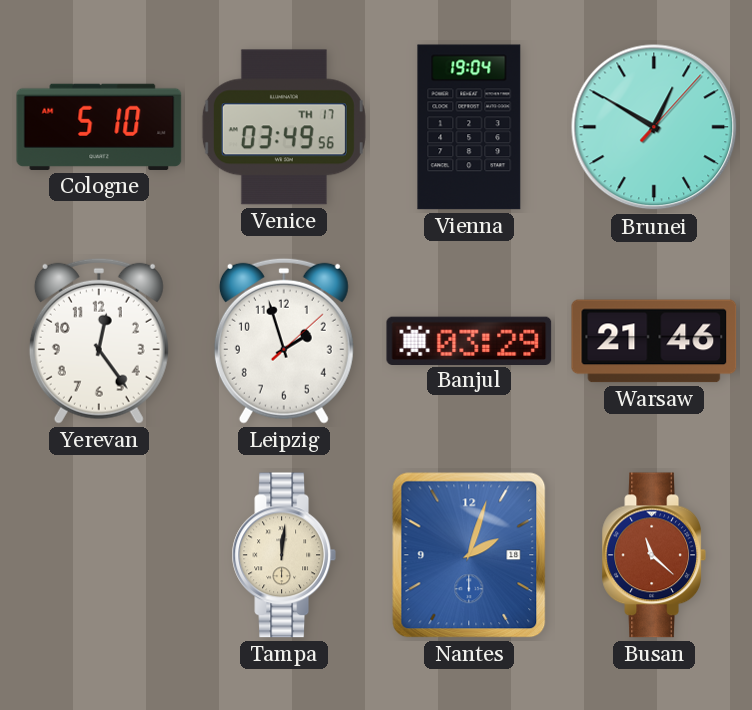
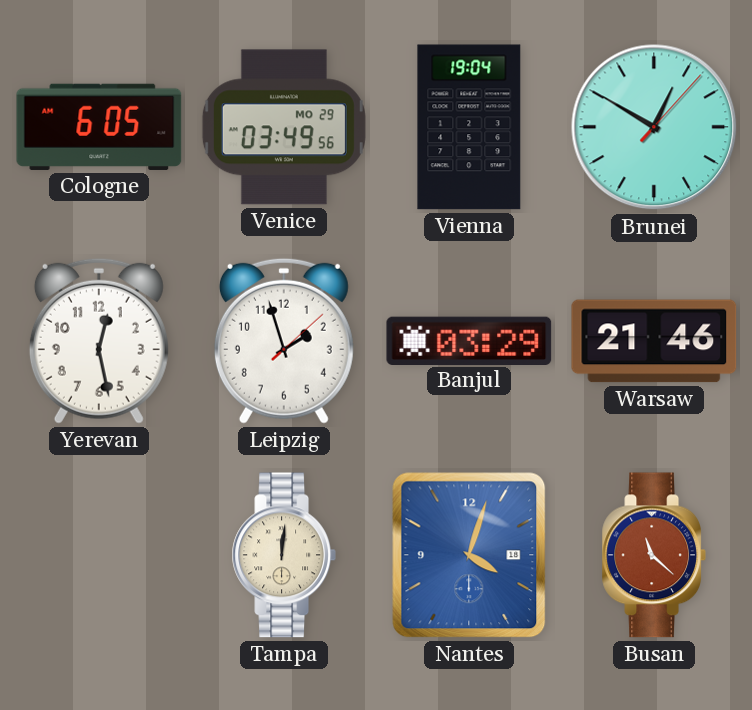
Cologne: 5:10 -> 6:05
Venice date: TH 17 -> MO 29
Yerevan: 12:24 -> 12:28
Nantes: 2:03 -> 4:03
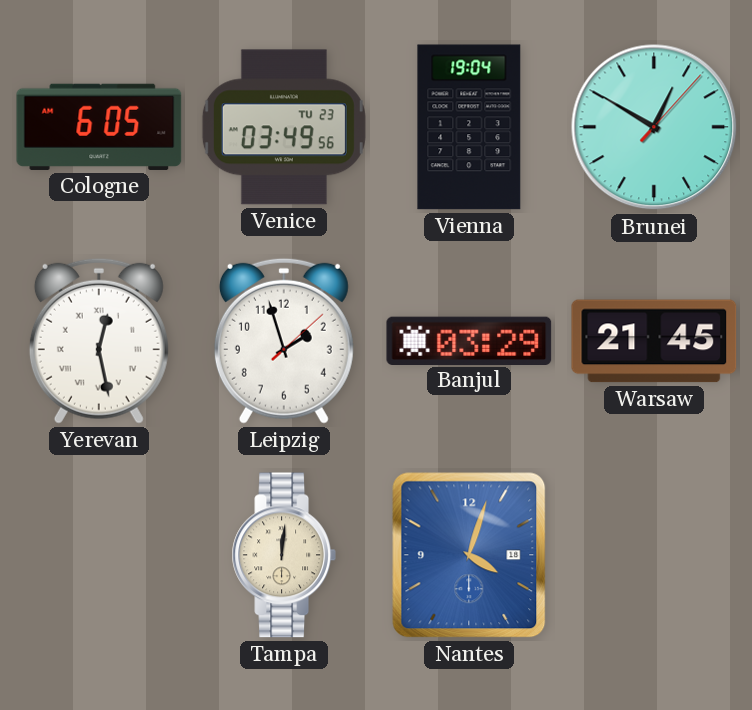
Venice date: MO 29 -> TU 23
Yerevan numerals: Arabic -> Roman
Warsaw: 21:46 -> 21:45
Busan: 11:22 -> none
